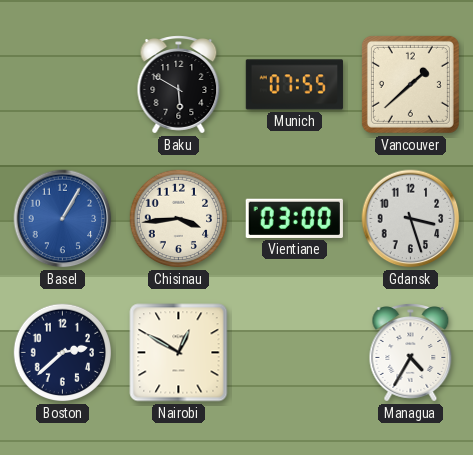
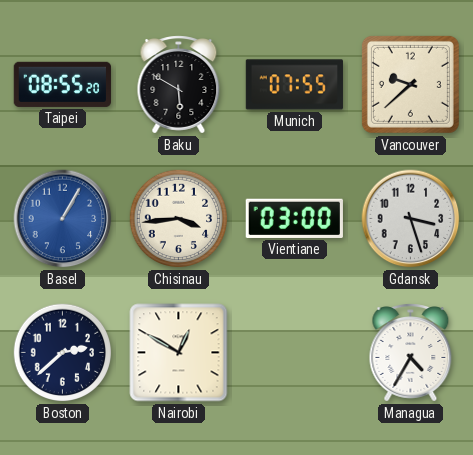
Taipei: none -> 08:55
Vancouver: 1:38 -> 9:38
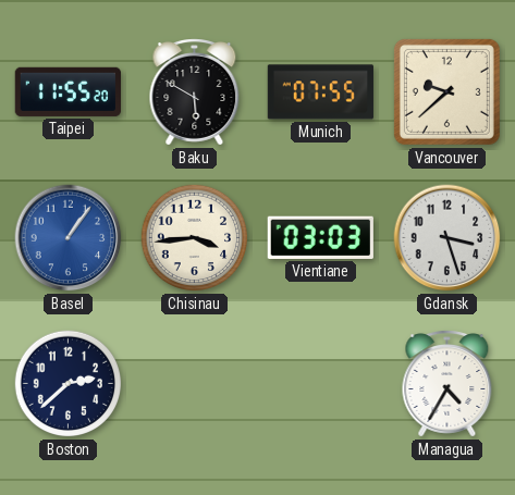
Taipei: 08:55 -> 11:55
Basel: 1:05 -> 1:06
Vientiane: 03:00 -> 03:03
Nairobi: 12:50 -> none
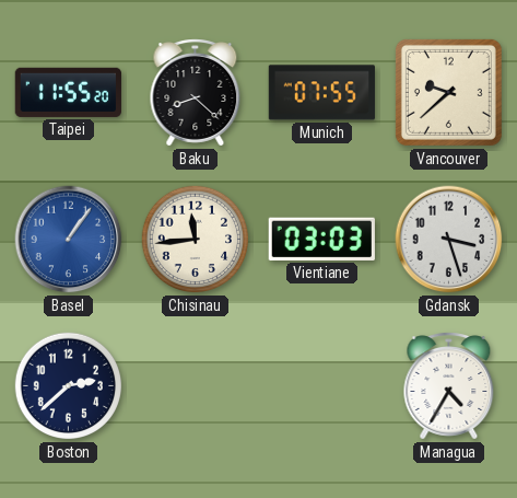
Baku: 5:50 -> 8:22
Chisinau: 3:44 -> 11:44
